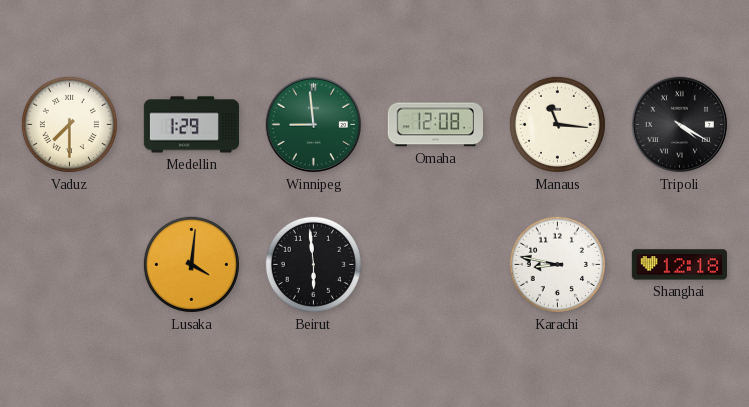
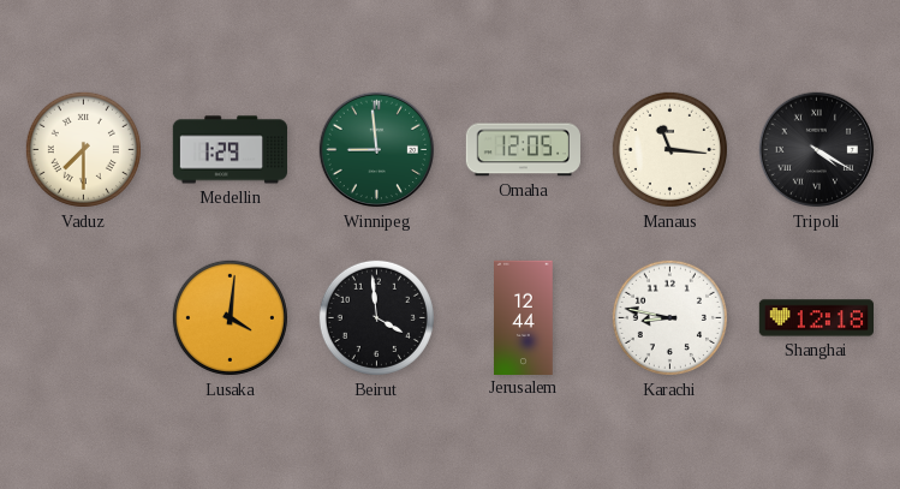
Omaha: 12:08 -> 12:05
Beirut: 5:59 -> 3:59
Jerusalem: none -> 12:44
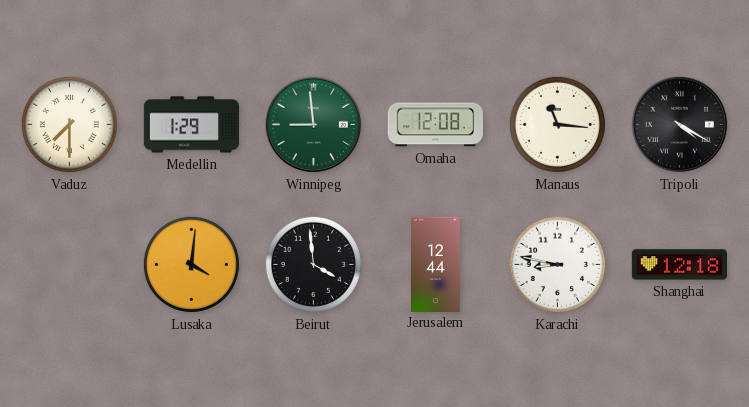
Omaha: 12:05 -> 12:08
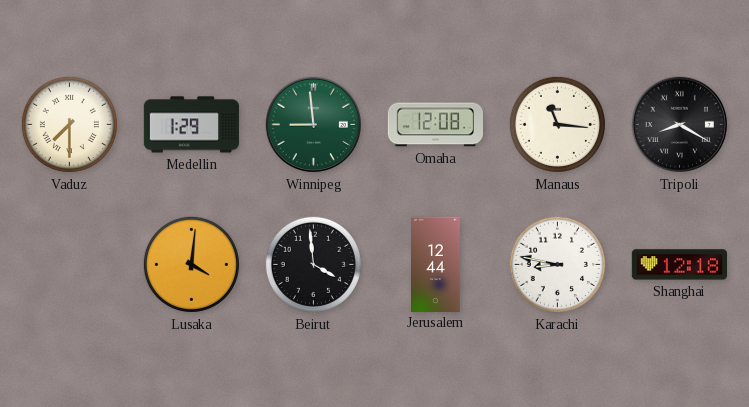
Tripoli: 4:20 -> 8:20
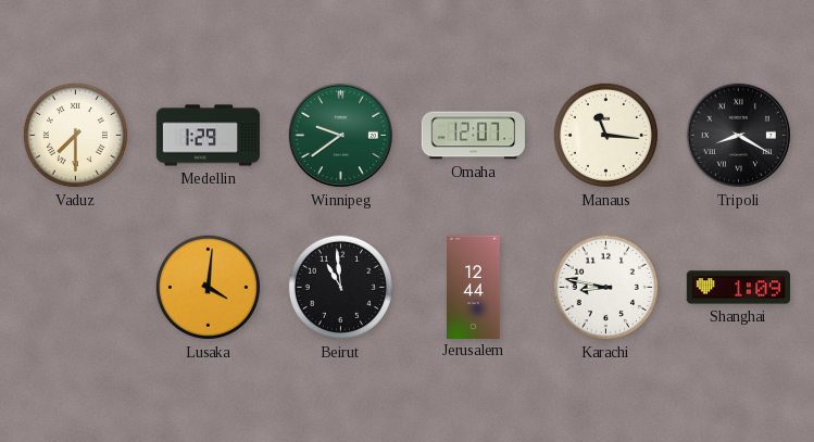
Winnipeg: 8:59 -> 9:39
Omaha: 12:08 -> 12:07
Beirut: 3:59 -> 10:59
Shanghai: 12:18 -> 1:09
